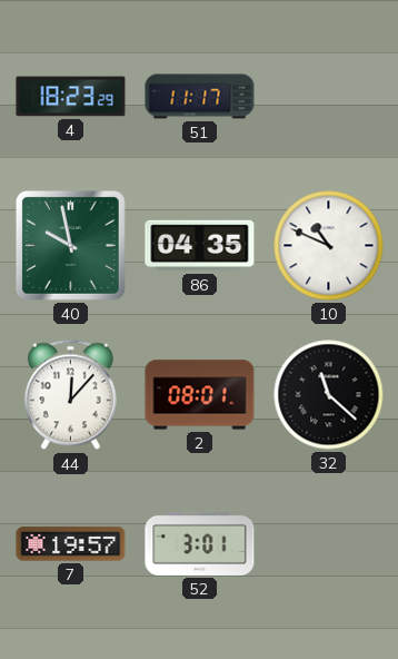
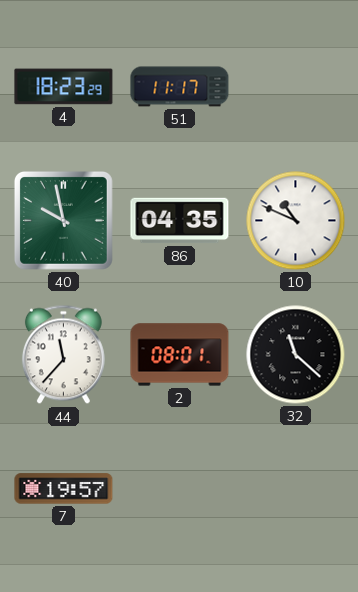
44: 12:07 -> 11:37
52: 3:01 -> none
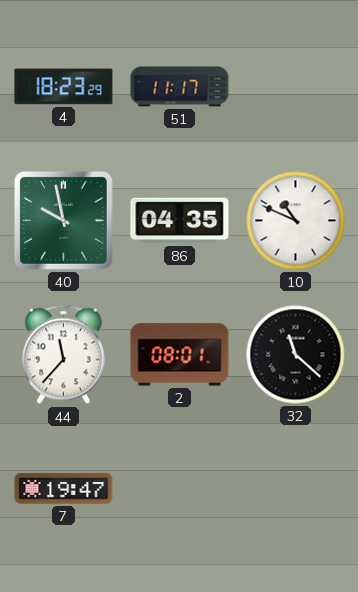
7: 19:57 -> 19:47
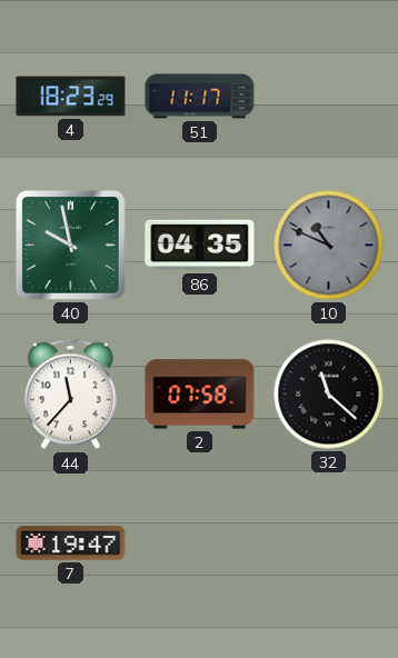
10 dial: white -> grey
2: 08:01 -> 07:58
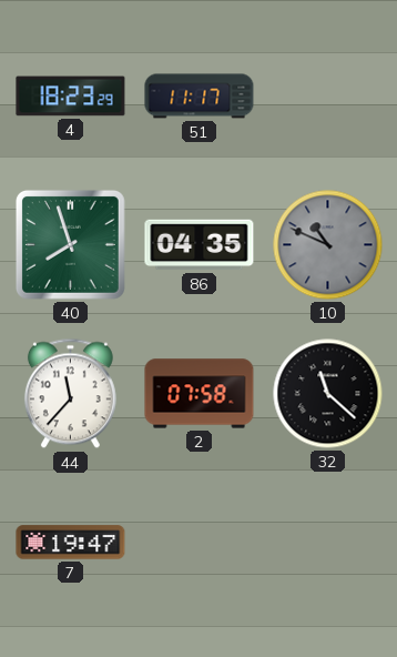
40: 9:58 -> 7:57
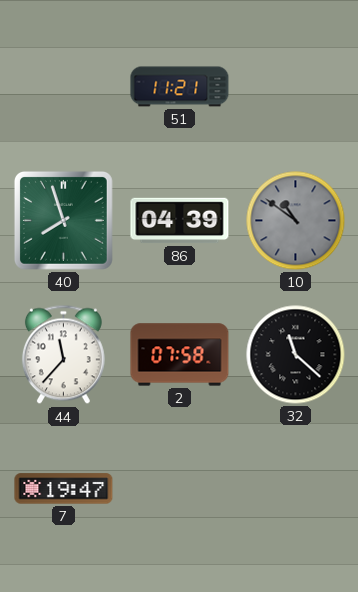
4: 18:23 -> none
51: 11:17 -> 11:21
86: 04:35 -> 04:39
10: 10:49 -> 10:51
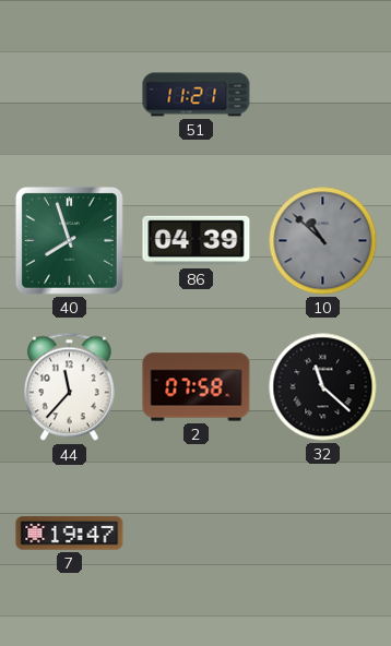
10: 10:51 -> 10:52
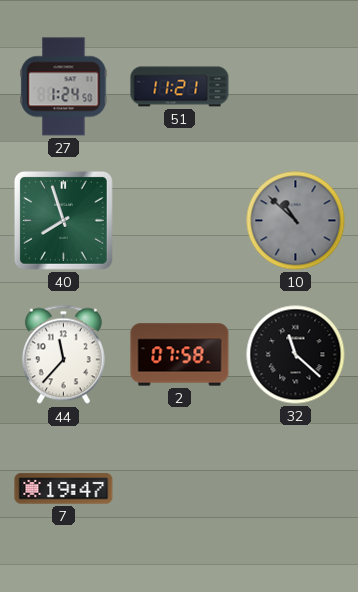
27: none -> 1:24
86: 04:39 -> none
